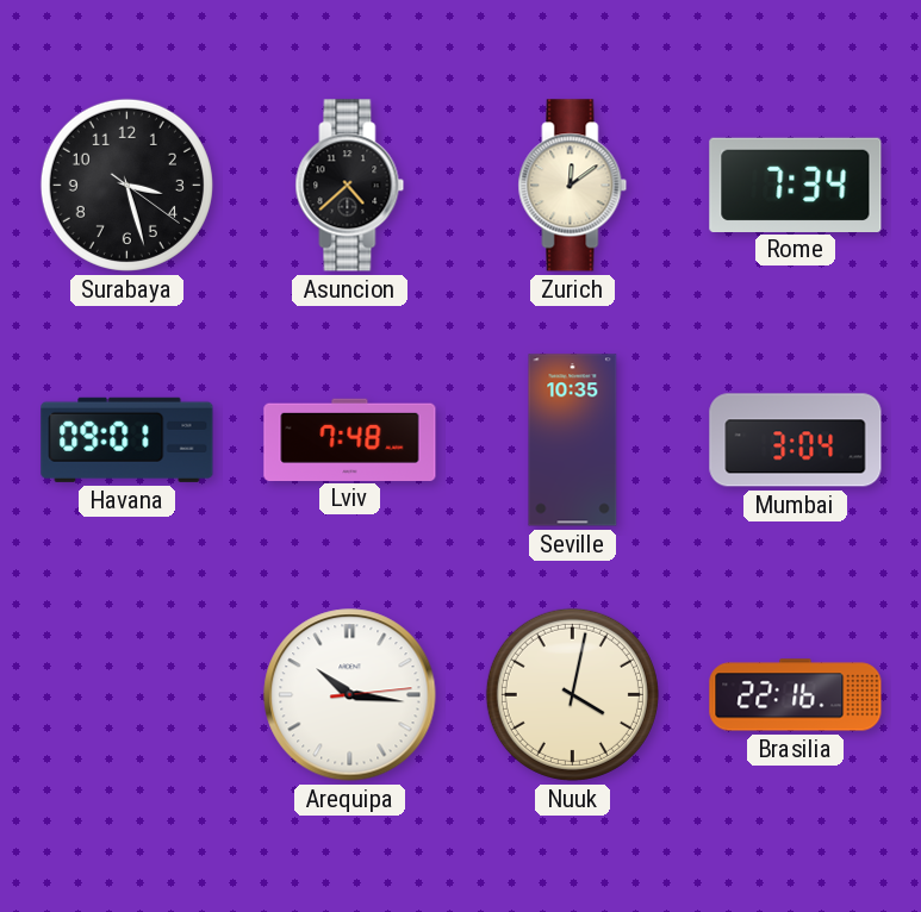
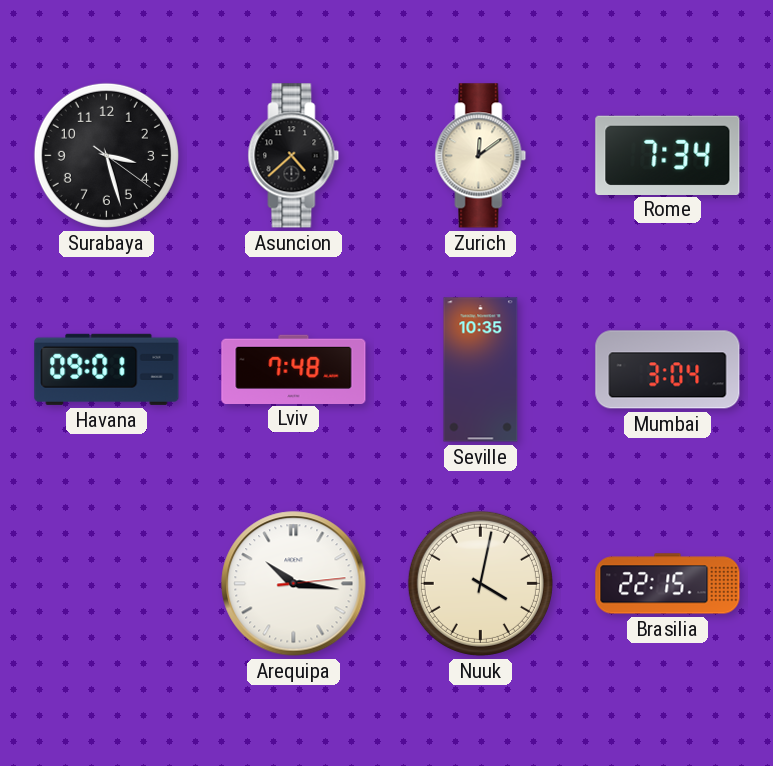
Brasilia: 22:16 -> 22:15
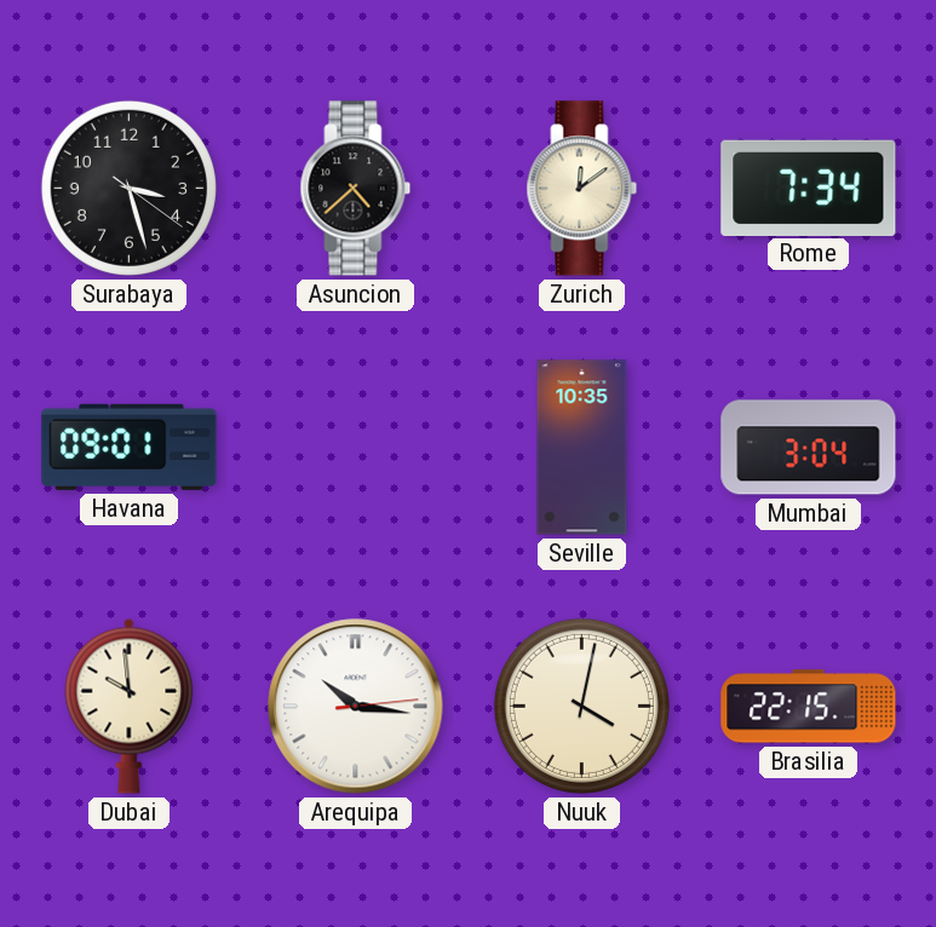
Lviv: 7:48 -> none
Dubai: none -> 9:59
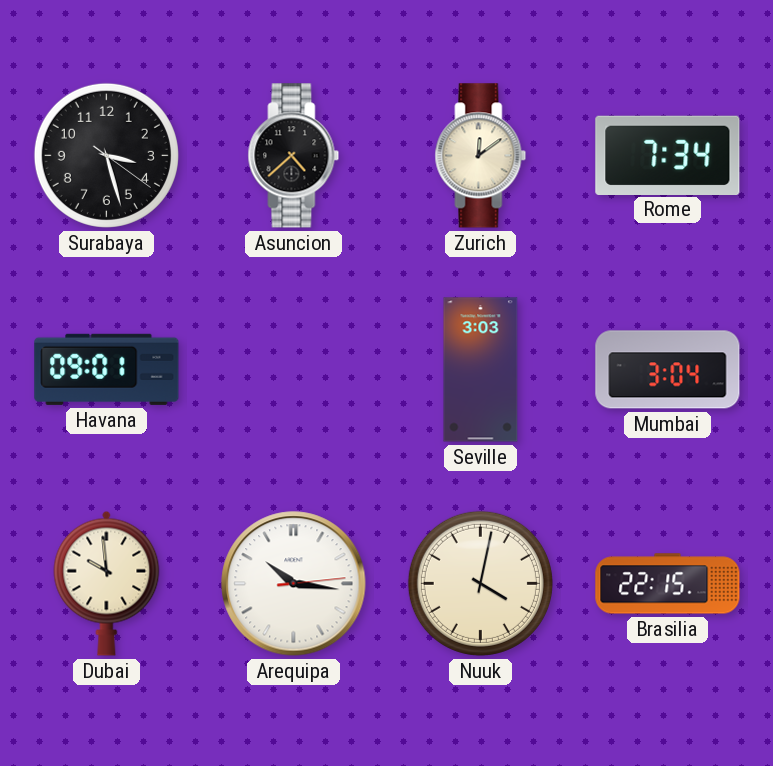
Seville: 10:35 -> 3:03
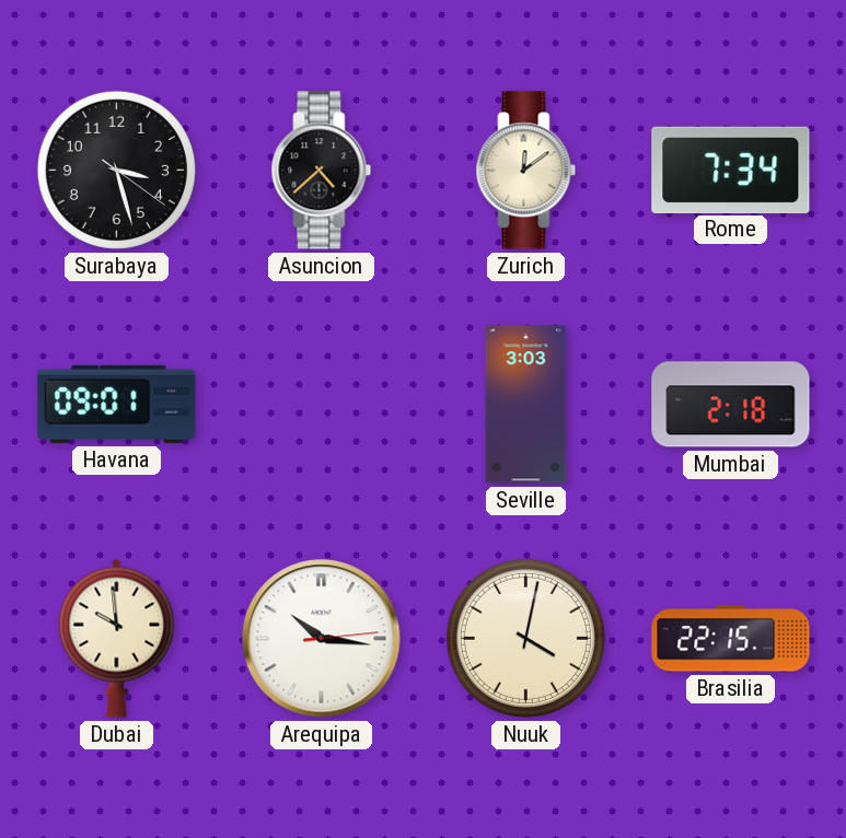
Mumbai: 3:04 -> 2:18
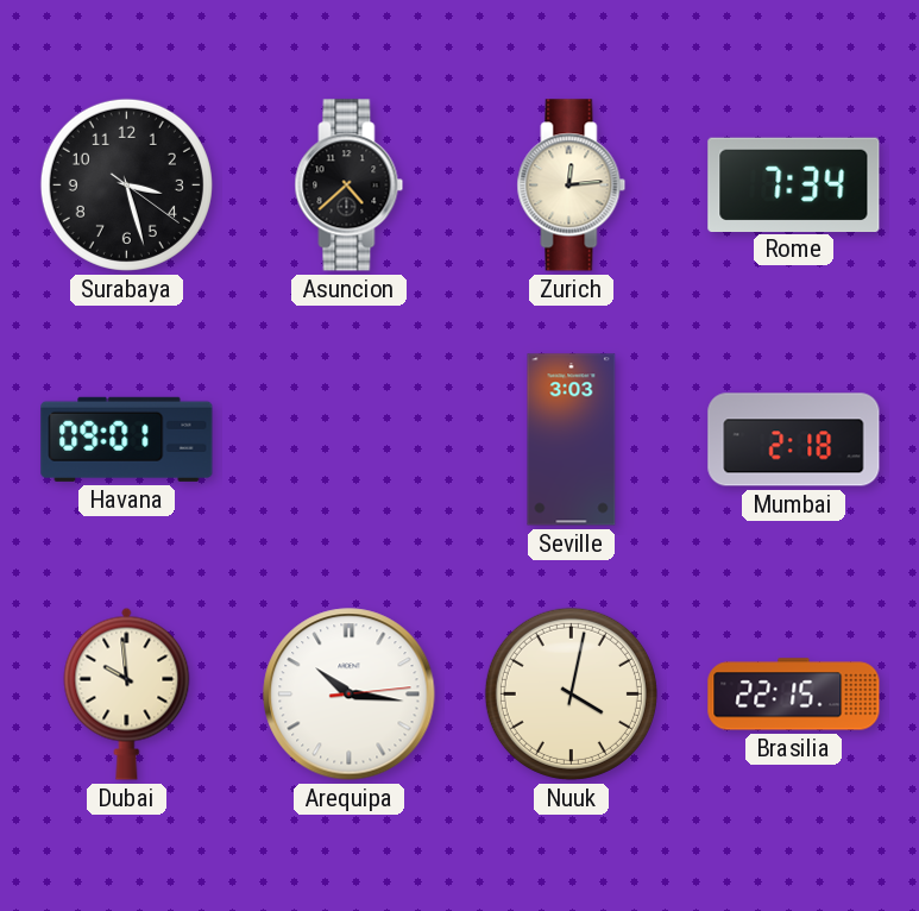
Zurich: 12:09 -> 12:14
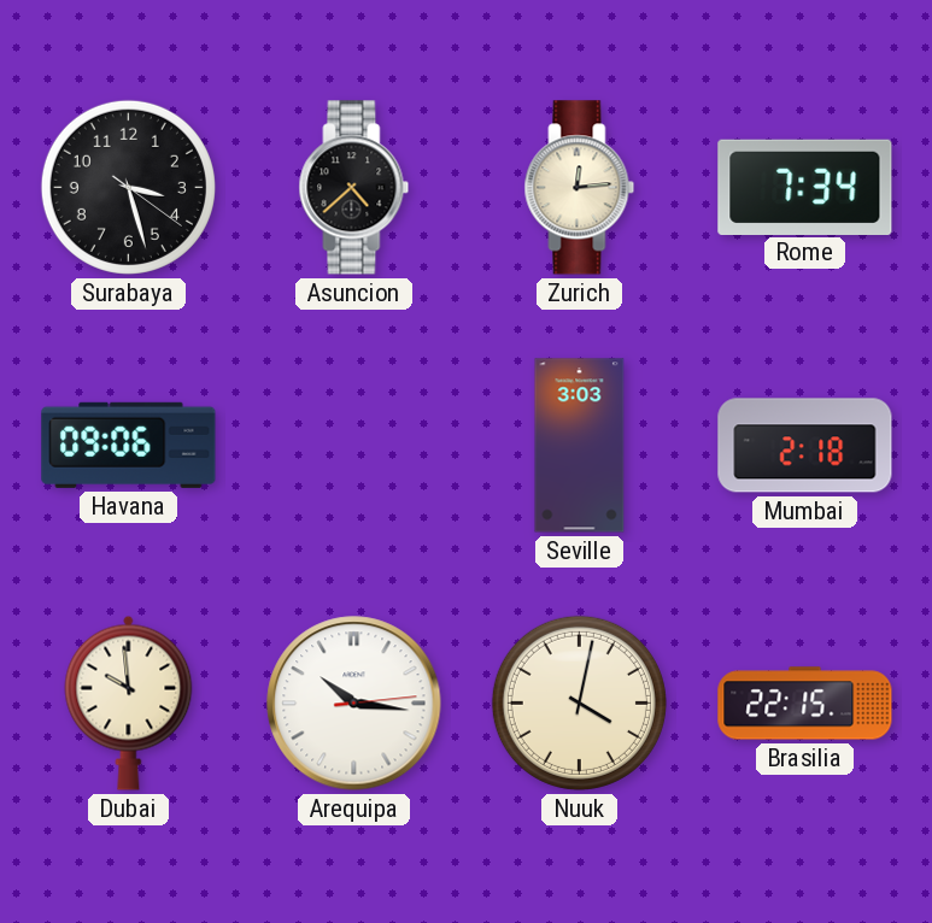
Havana: 09:01 -> 09:06
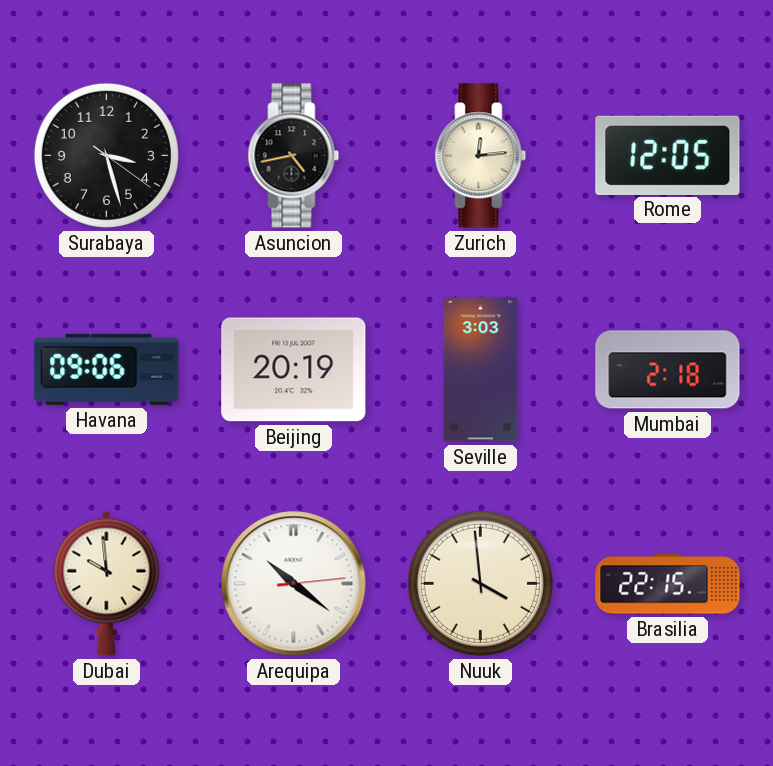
Asuncion: 4:38 -> 4:43
Rome: 7:34 -> 12:05
Beijing: none -> 20:19
Arequipa: 10:16 -> 10:21
Nuuk: 4:02 -> 3:59
